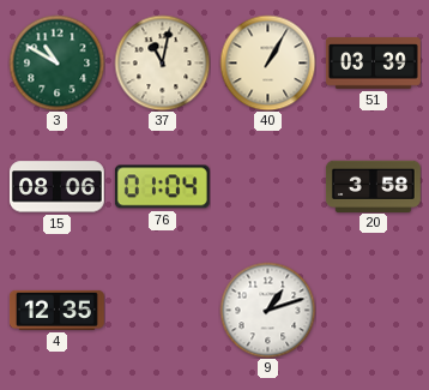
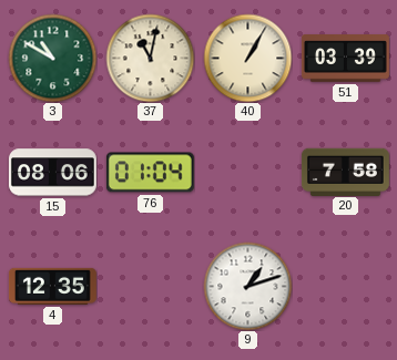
20: 3:58 -> 7:58
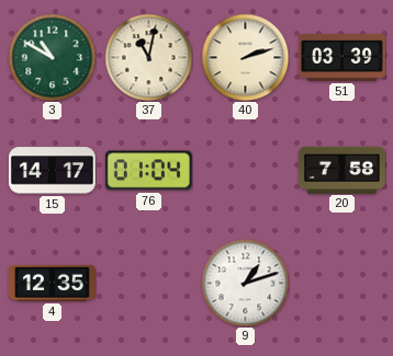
40: 1:05 -> 2:12
15: 08:06 -> 14:17
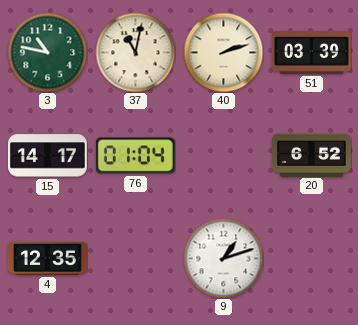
3: 10:50 -> 10:47
20: 7:58 -> 6:52
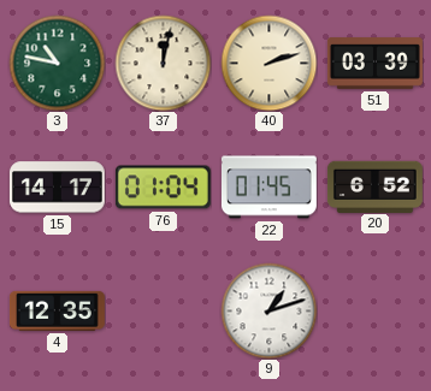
37: 11:02 -> 12:02
22: none -> 01:45
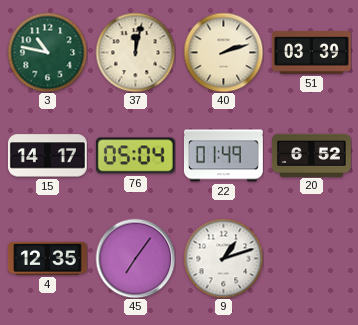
76: 01:04 -> 05:04
22: 01:45 -> 01:49
45: none -> 7:06
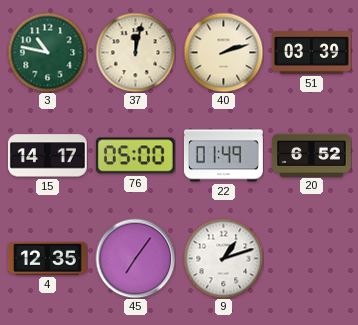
76: 05:04 -> 05:00
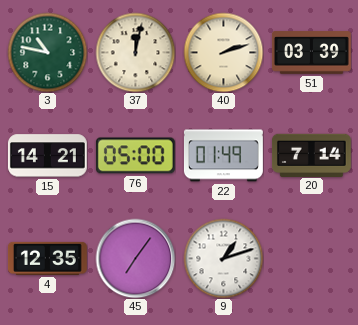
15: 14:17 -> 14:21
20: 6:52 -> 7:14
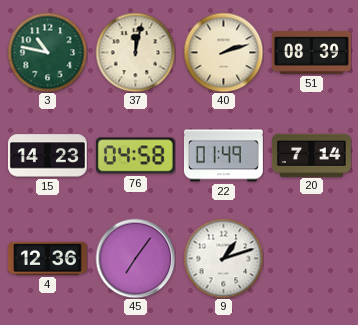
51: 03:39 -> 08:39
15: 14:21 -> 14:23
76: 05:00 -> 04:58
4: 12:35 -> 12:36
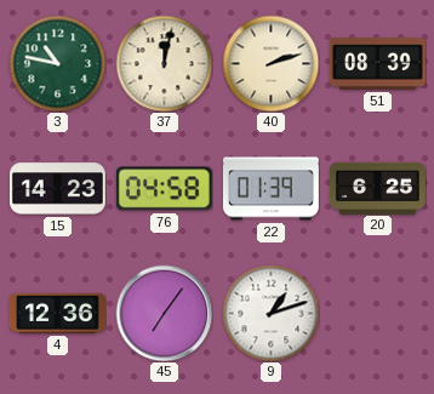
22: 01:49 -> 01:39
20: 7:14 -> 6:25
